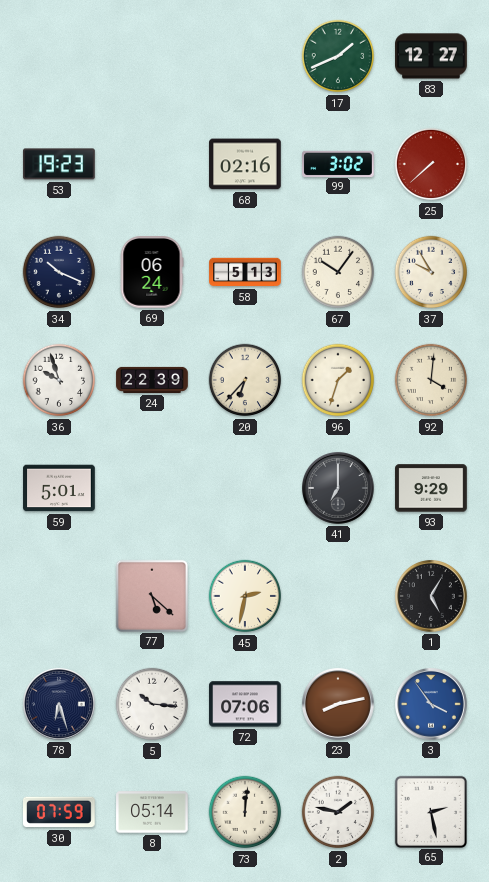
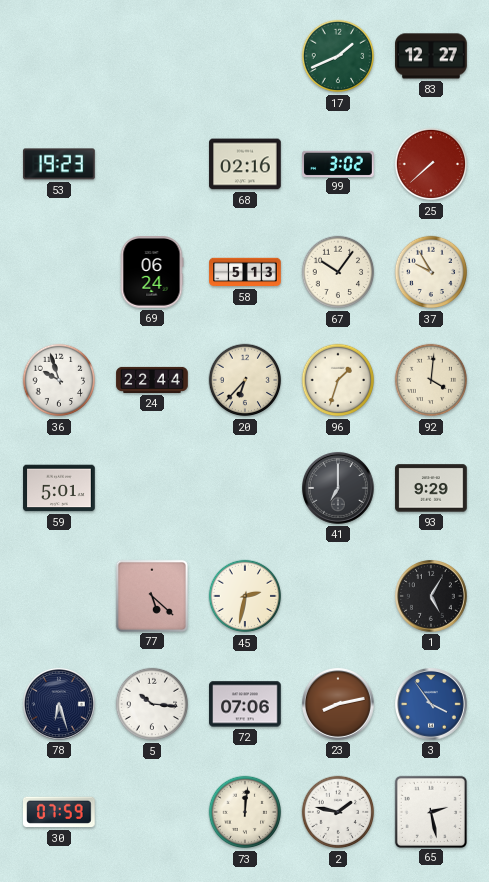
34: 10:19 -> none
24: 22:39 -> 22:44
8: 05:14 -> none
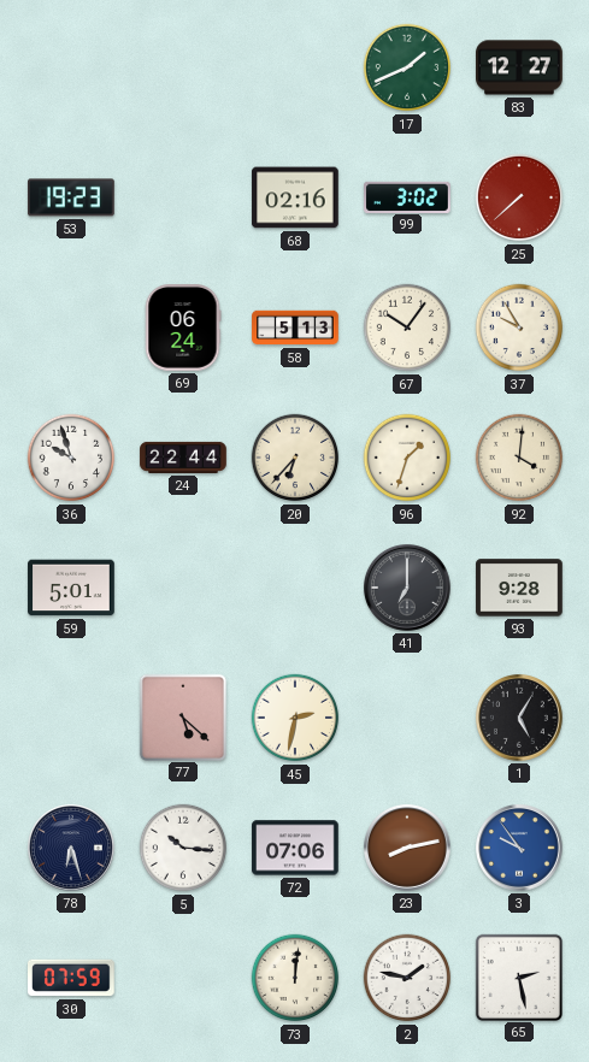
93: 9:29 -> 9:28
3: 3:54 -> 9:54
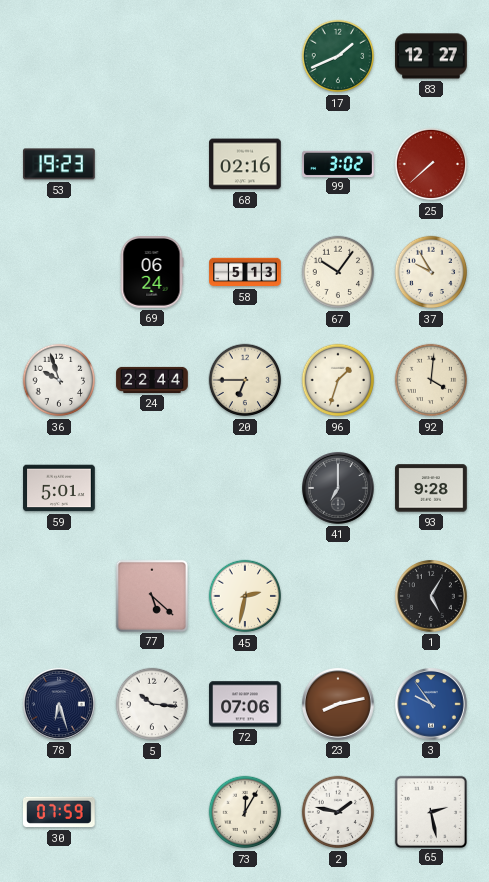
20: 6:37 -> 6:45
73: 12:01 -> 12:05
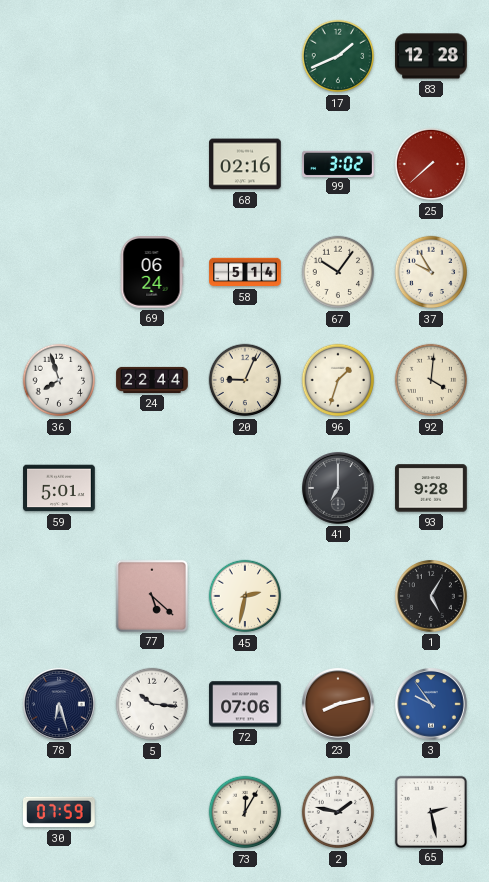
83: 12:27 -> 12:28
53: 19:23 -> none
58: 5:13 -> 5:14
36: 9:57 -> 7:57
20: 6:45 -> 9:04
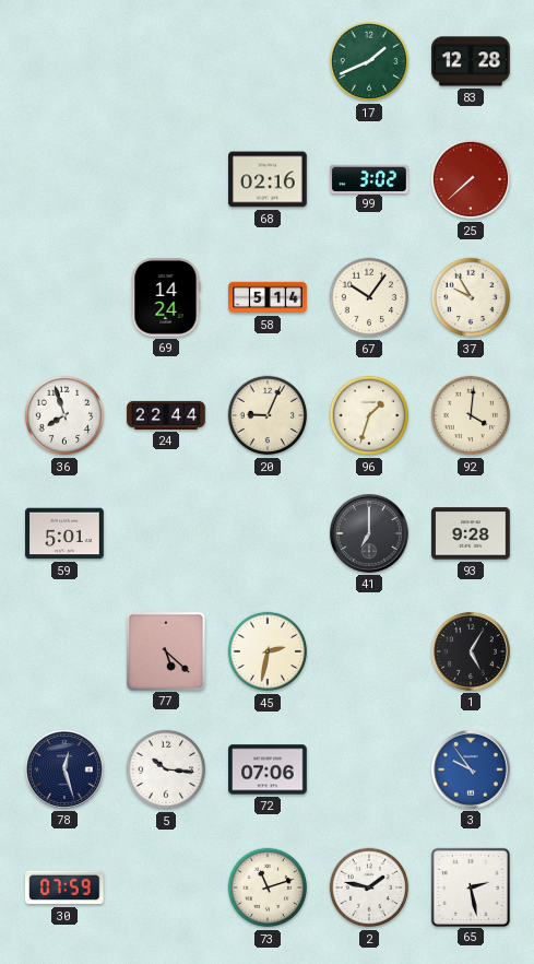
69: 06:24 -> 14:24
78: 6:27 -> 12:27
23: 8:13 -> none
73: 12:05 -> 11:12
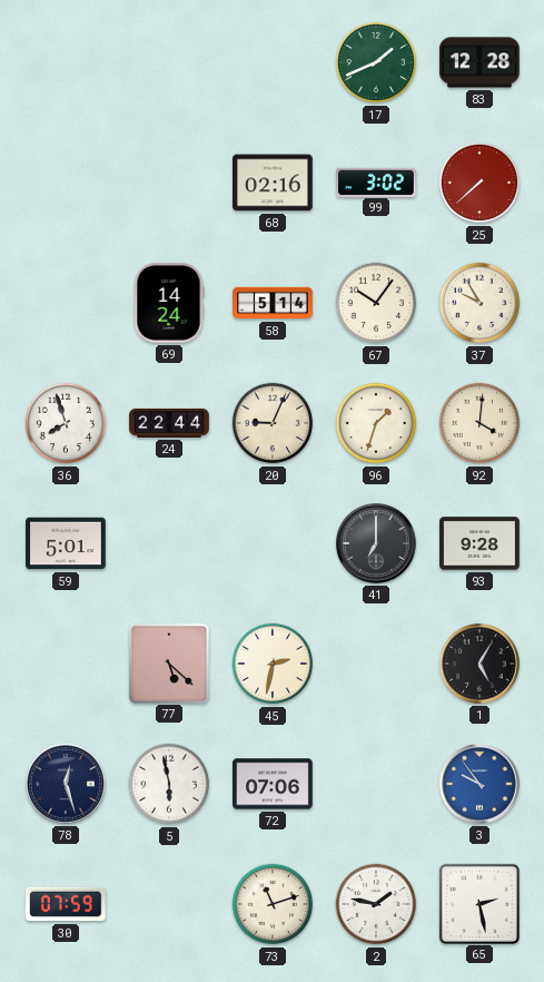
5: 10:16 -> 5:58
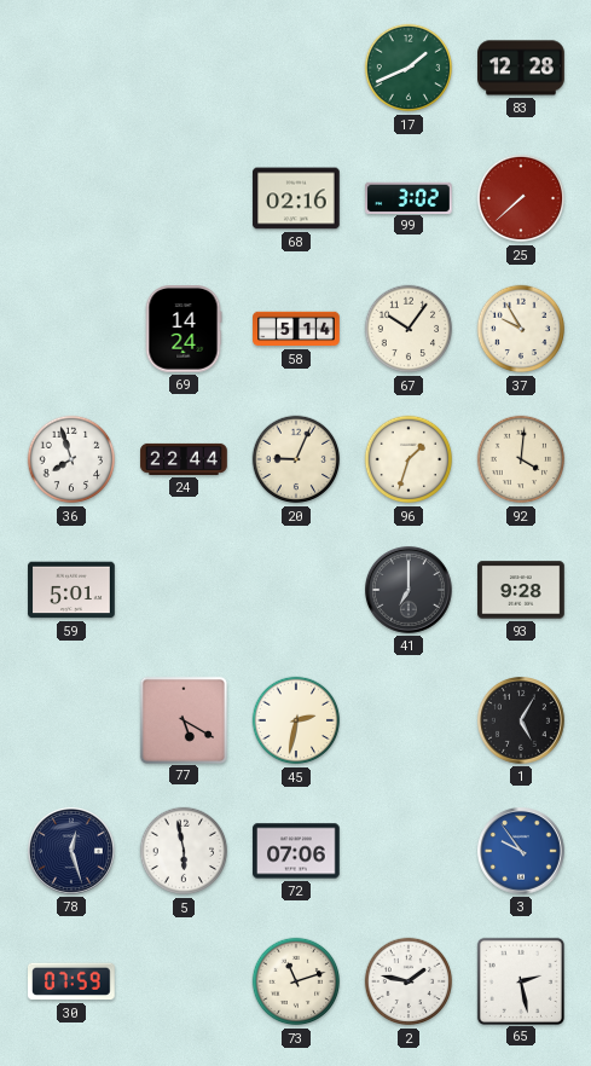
77: 5:22 -> 5:20
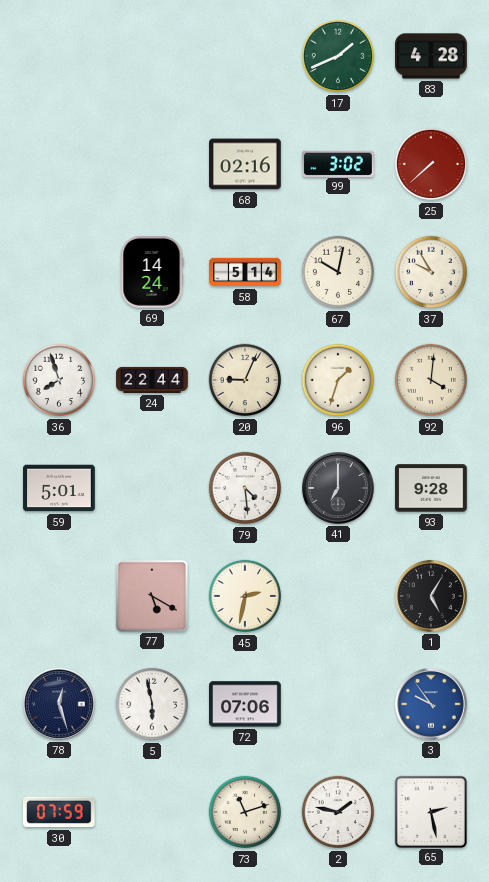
83: 12:28 -> 4:28
67: 10:06 -> 10:02
79: none -> 4:29
